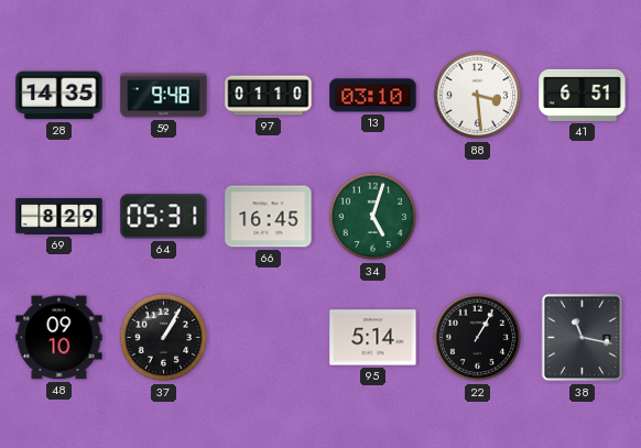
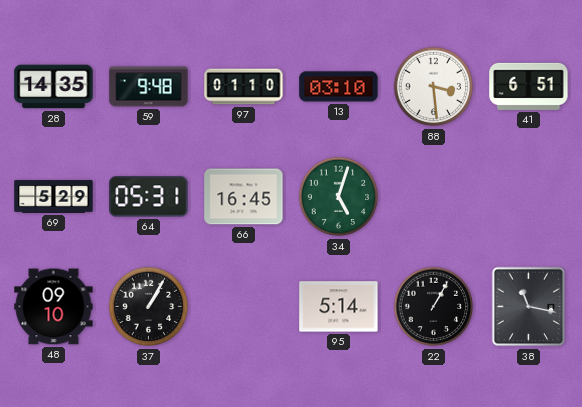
69: 8:29 -> 5:29
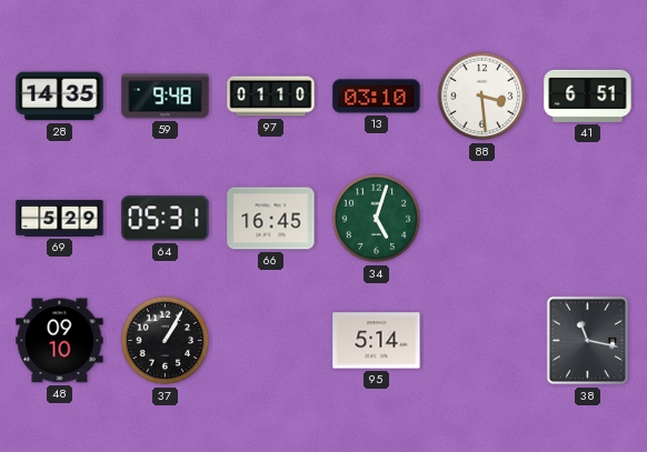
22: 1:05 -> none
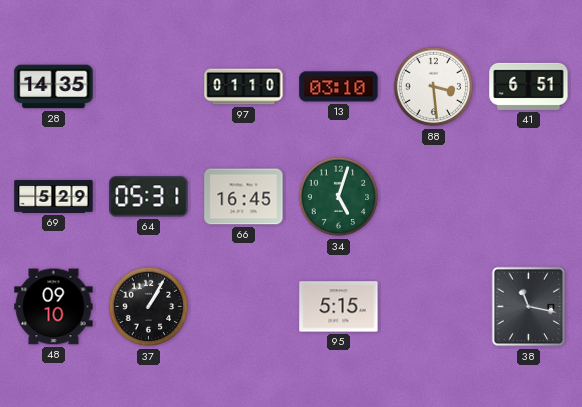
59: 9:48 -> none
95: 5:14 -> 5:15
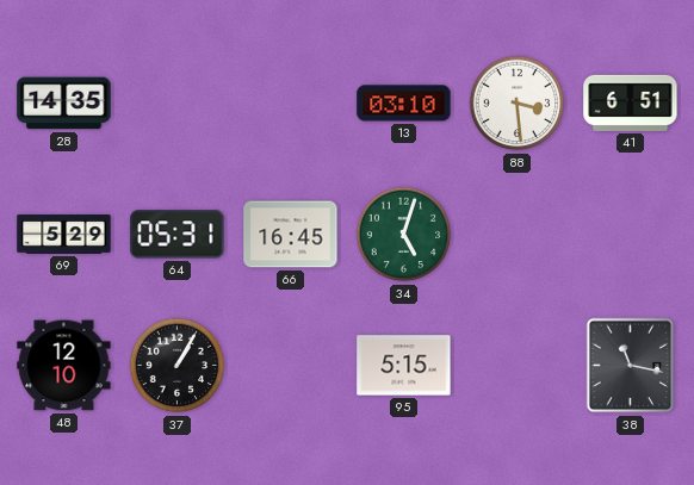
97: 01:10 -> none
48: 09:10 -> 12:10
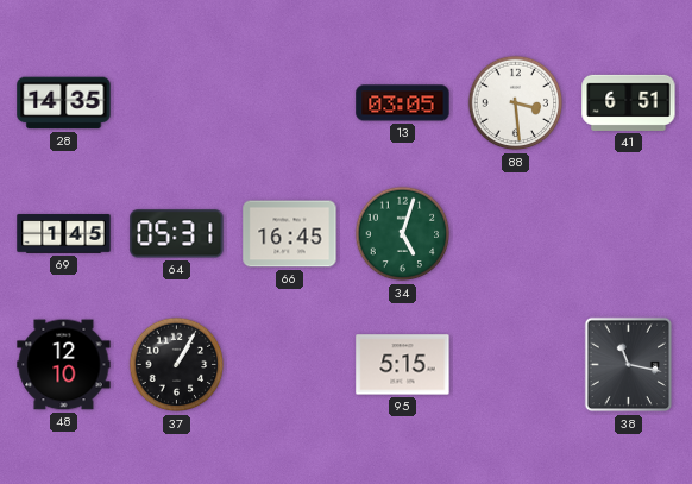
13: 03:10 -> 03:05
69: 5:29 -> 1:45
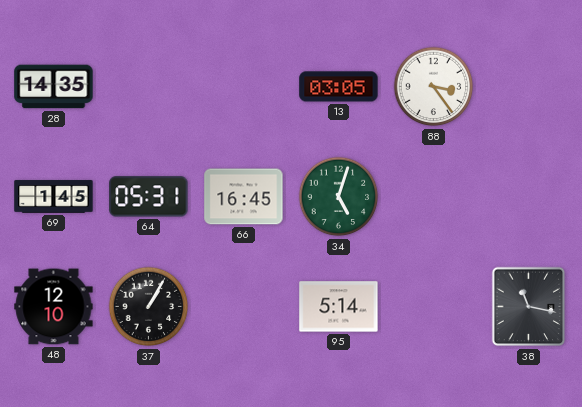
88: 3:29 -> 3:24
41: 6:51 -> none
95: 5:15 -> 5:14
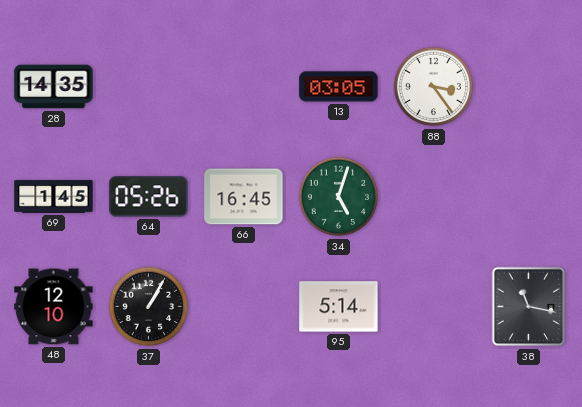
64: 05:31 -> 05:26
